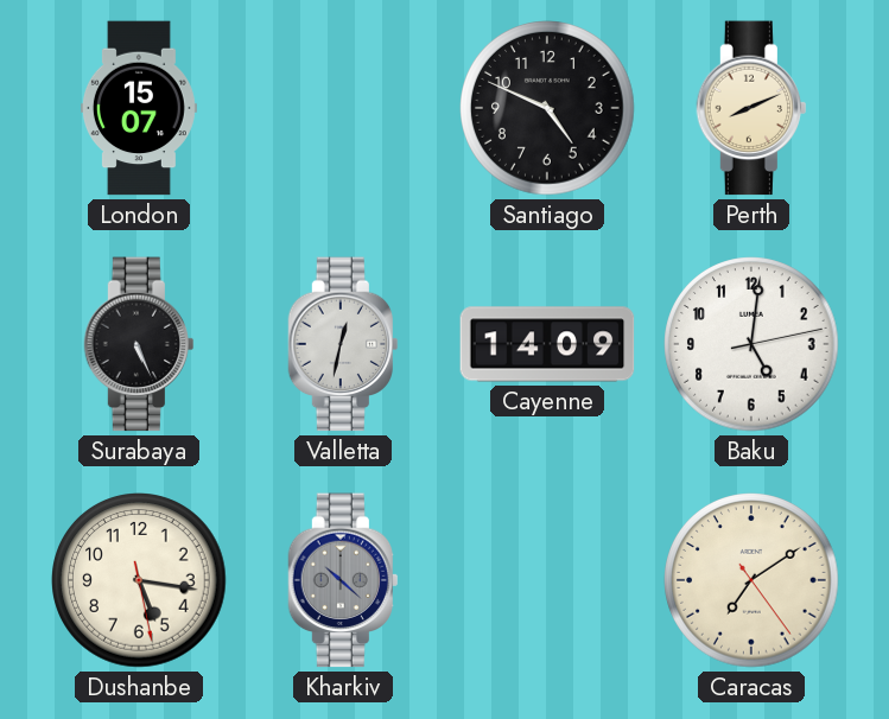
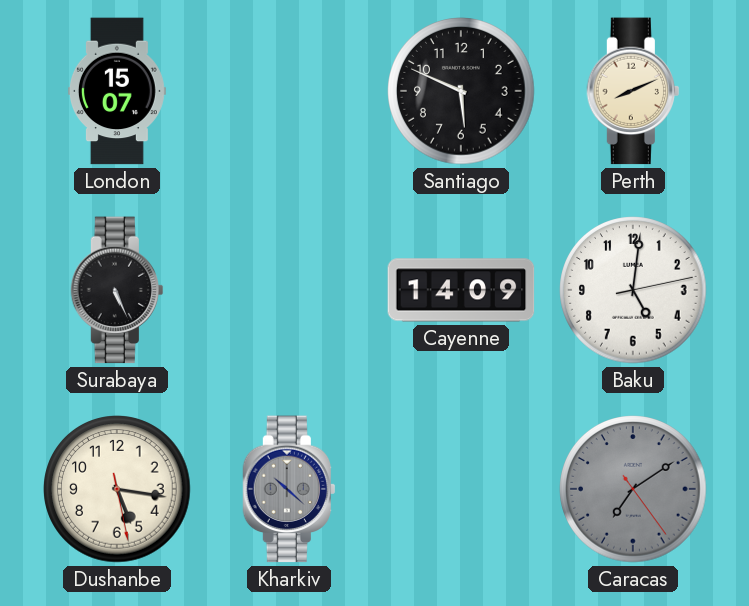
Santiago: 4:49 -> 5:49
Valletta: 12:32 -> none
Caracas dial: cream -> grey
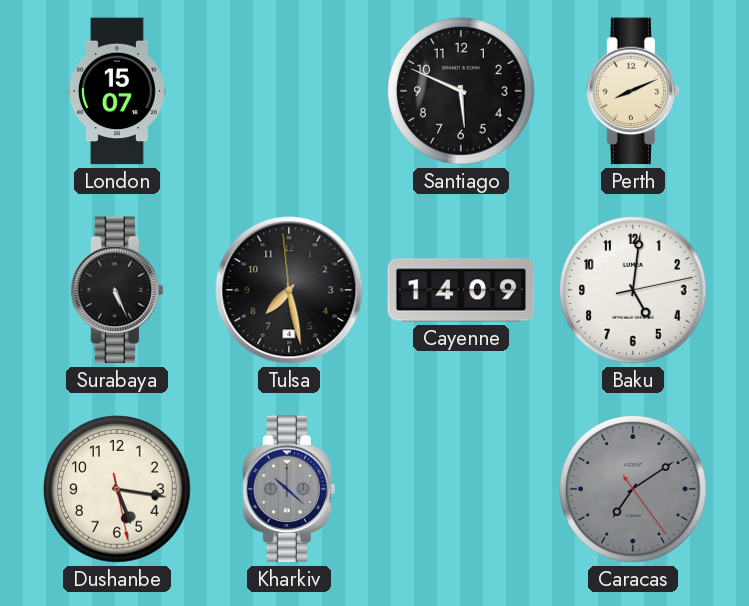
Tulsa: none -> 7:27
